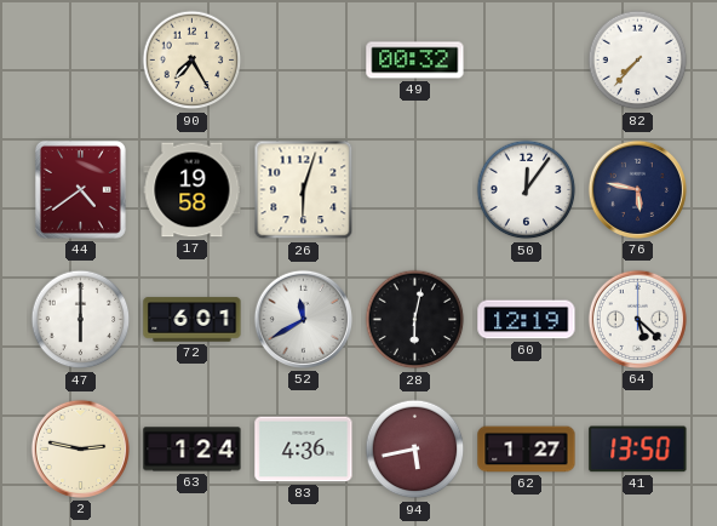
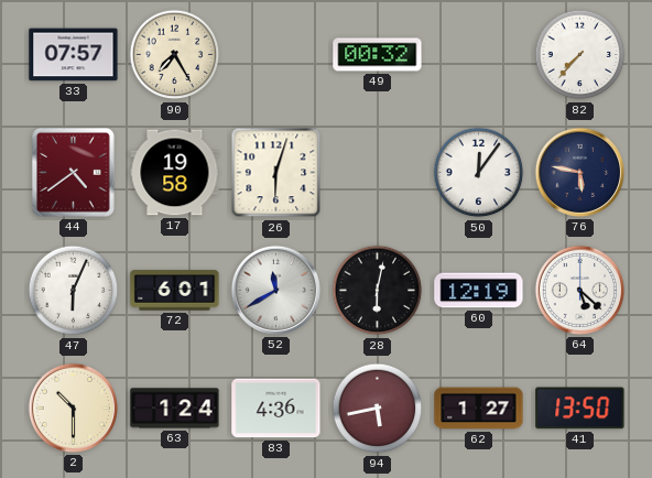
33: none -> 07:57
47: 6:00 -> 6:04
2: 2:47 -> 10:30
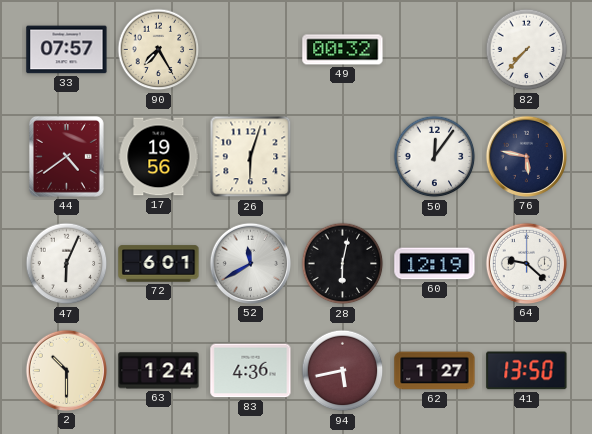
17: 19:58 -> 19:56
64: 5:22 -> 9:22
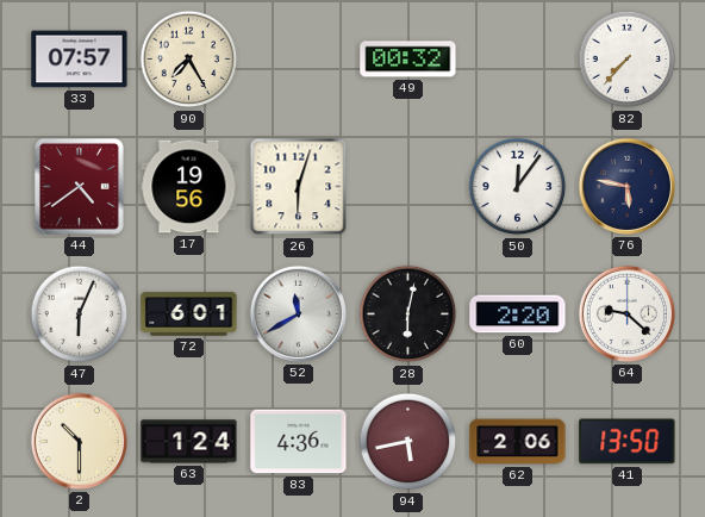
60: 12:19 -> 2:20
62: 1:27 -> 2:06
